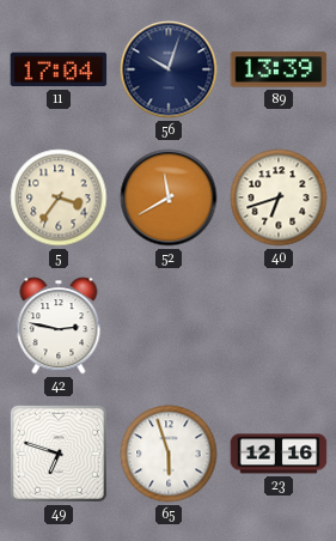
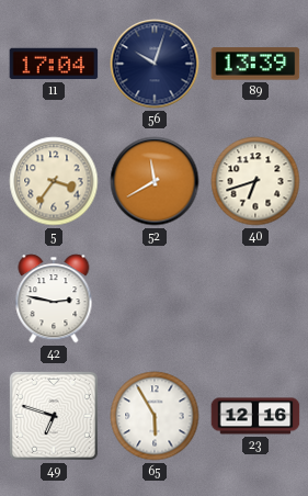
65: 5:57 -> 5:55
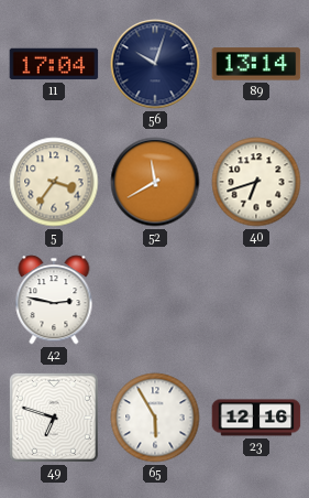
89: 13:39 -> 13:14
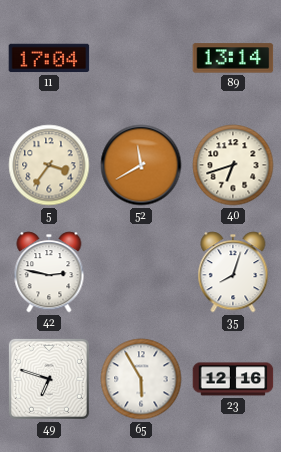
56: 10:03 -> none
35: none -> 8:03
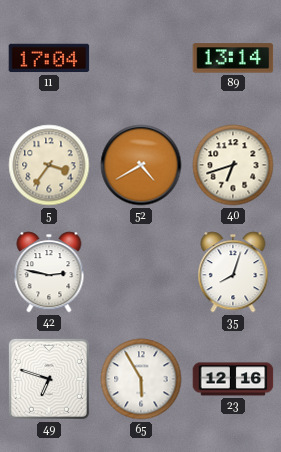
52: 11:40 -> 4:40
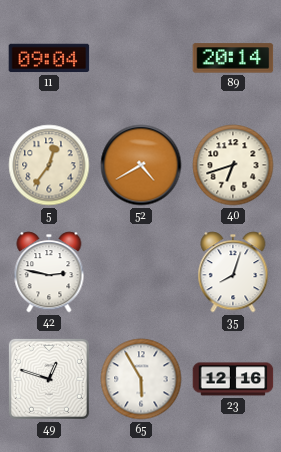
11: 17:04 -> 09:04
89: 13:14 -> 20:14
5: 3:36 -> 12:36
49: 6:48 -> 12:48
